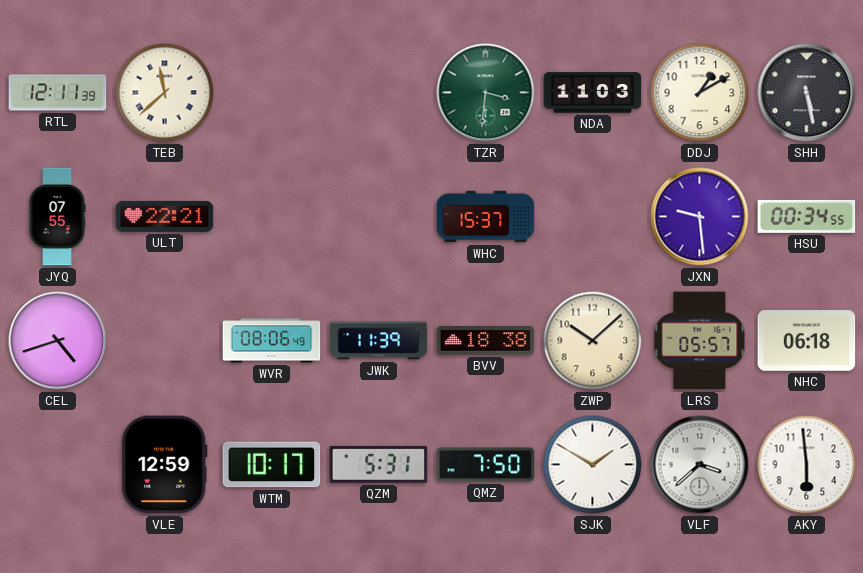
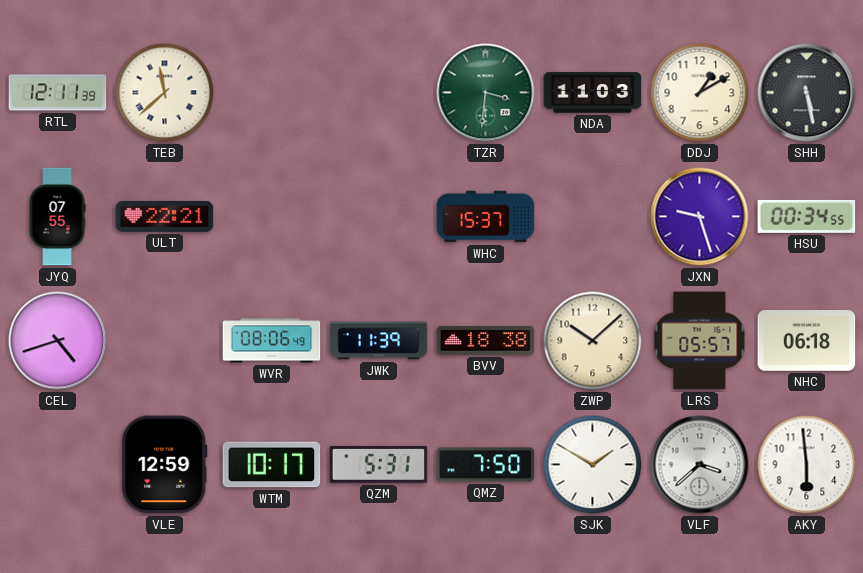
JXN: 9:29 -> 9:27
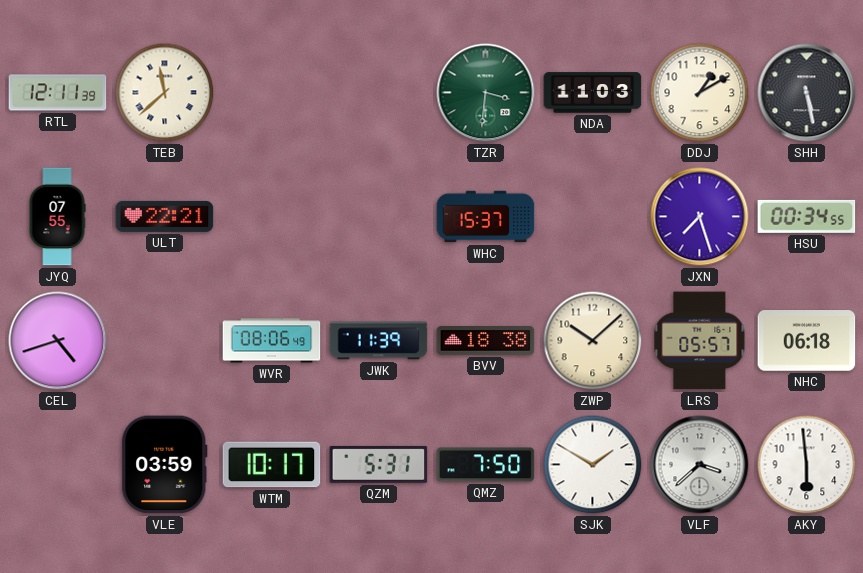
JXN: 9:27 -> 7:27
VLE: 12:59 -> 03:59
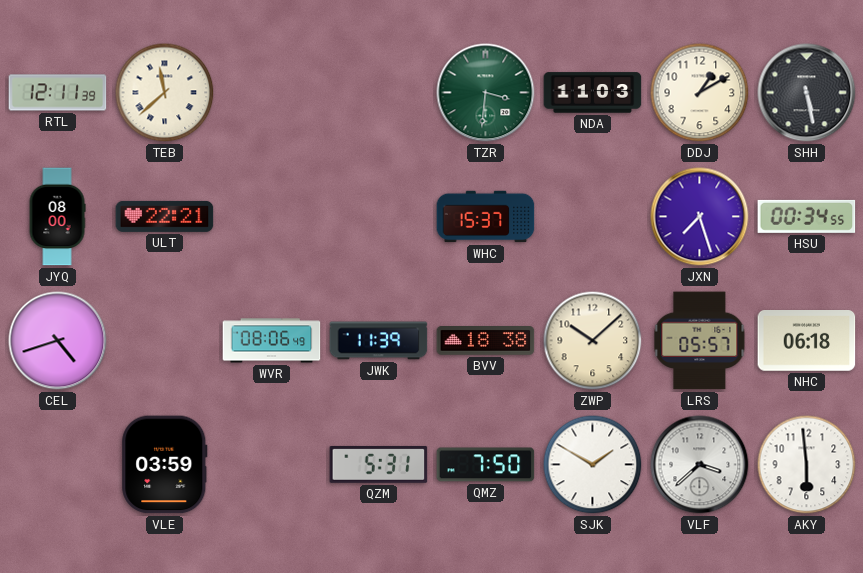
JYQ: 07:55 -> 08:00
WTM: 10:17 -> none
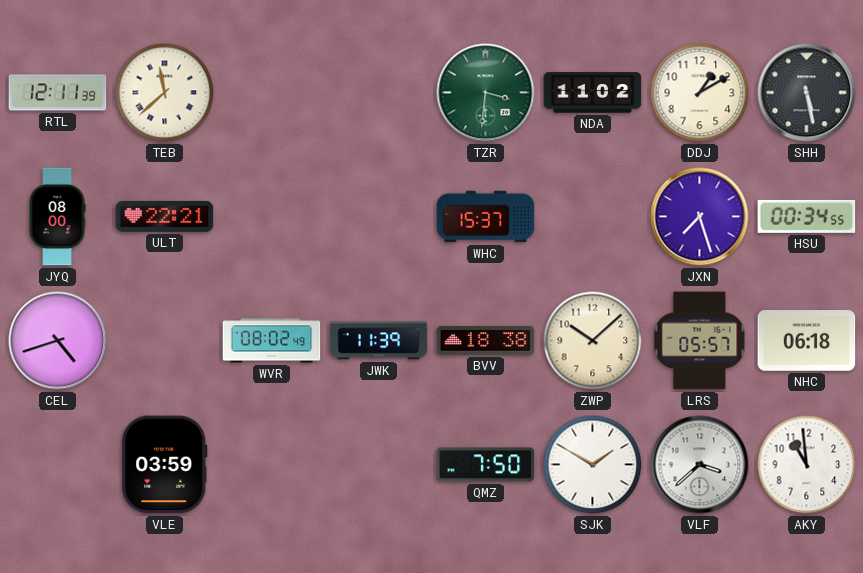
NDA: 11:03 -> 11:02
WVR: 08:06 -> 08:02
QZM: 5:31 -> none
AKY: 5:59 -> 10:59
